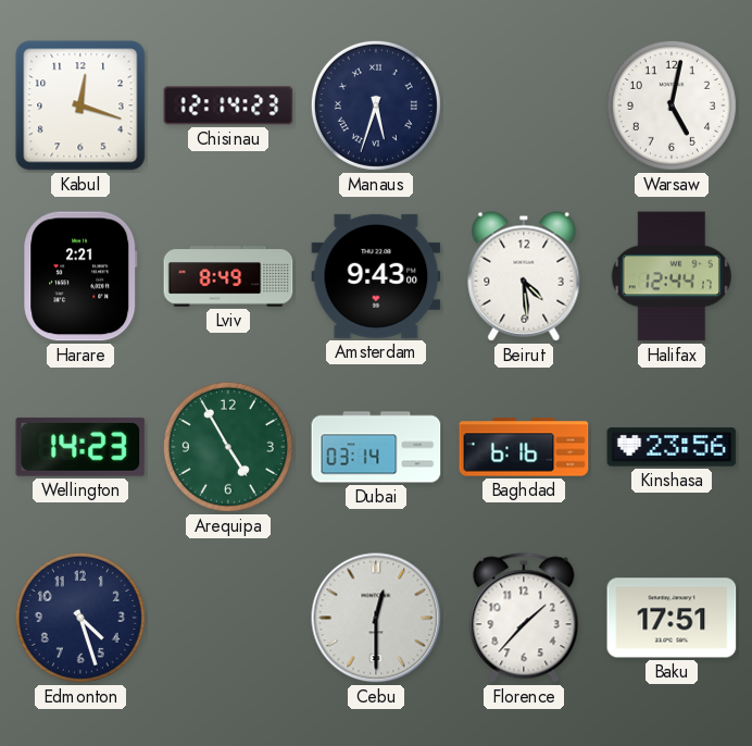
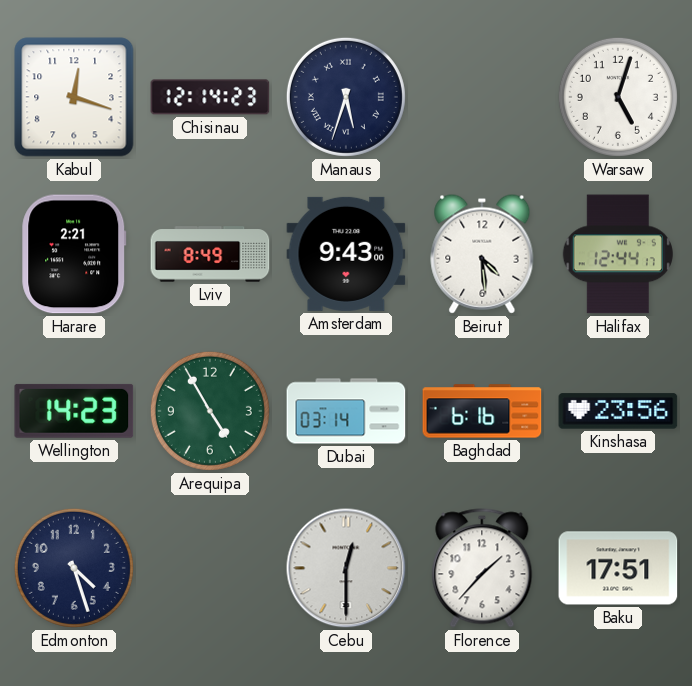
Warsaw: 5:02 -> 5:03
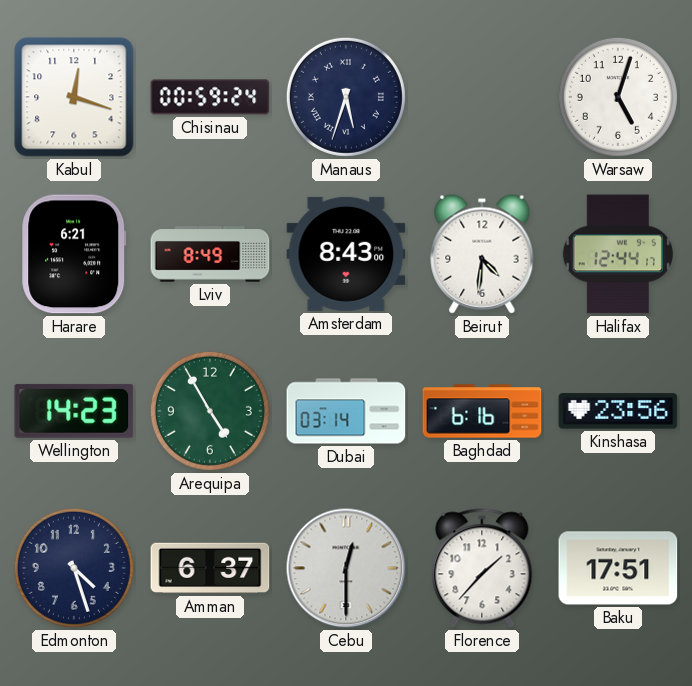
Chisinau: 12:14 -> 00:59
Harare: 2:21 -> 6:21
Amsterdam: 9:43 -> 8:43
Beirut: 4:29 -> 4:31
Amman: none -> 6:37
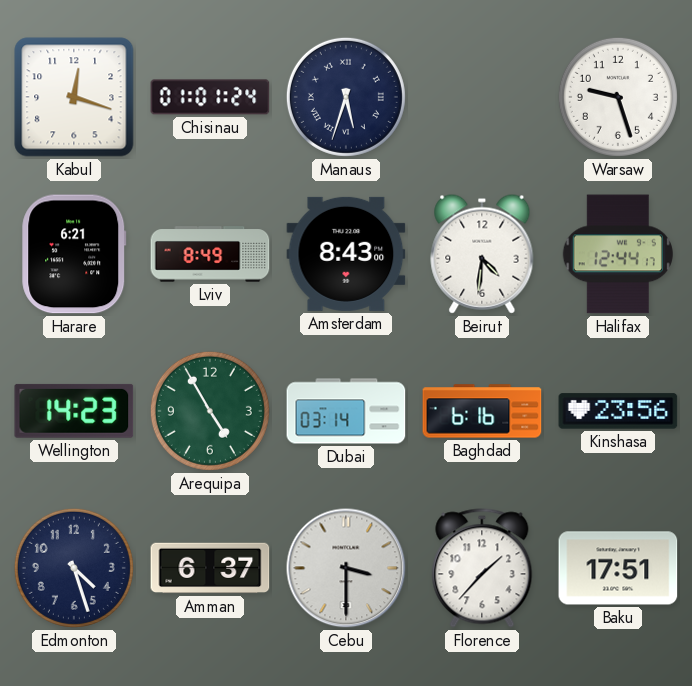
Chisinau: 00:59 -> 01:01
Warsaw: 5:03 -> 9:27
Cebu: 12:30 -> 3:30
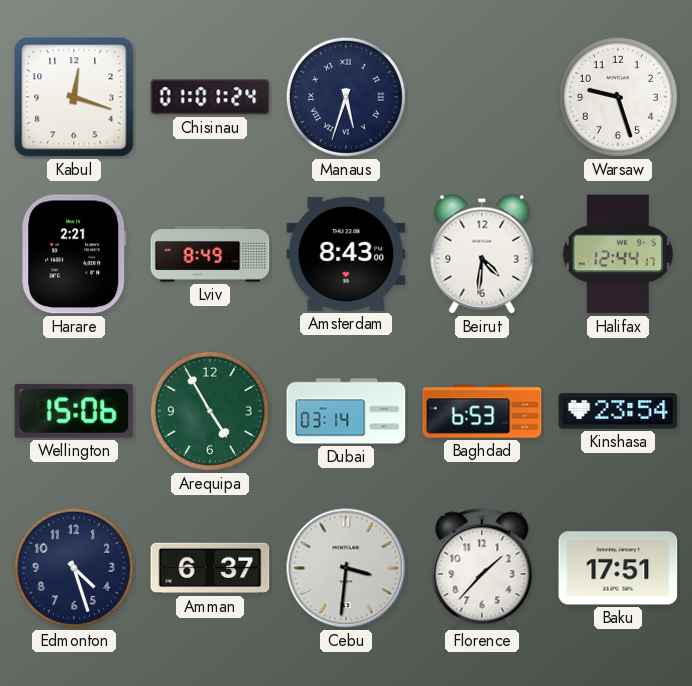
Harare: 6:21 -> 2:21
Wellington: 14:23 -> 15:06
Baghdad: 6:16 -> 6:53
Kinshasa: 23:56 -> 23:54
Cebu: 3:30 -> 3:31
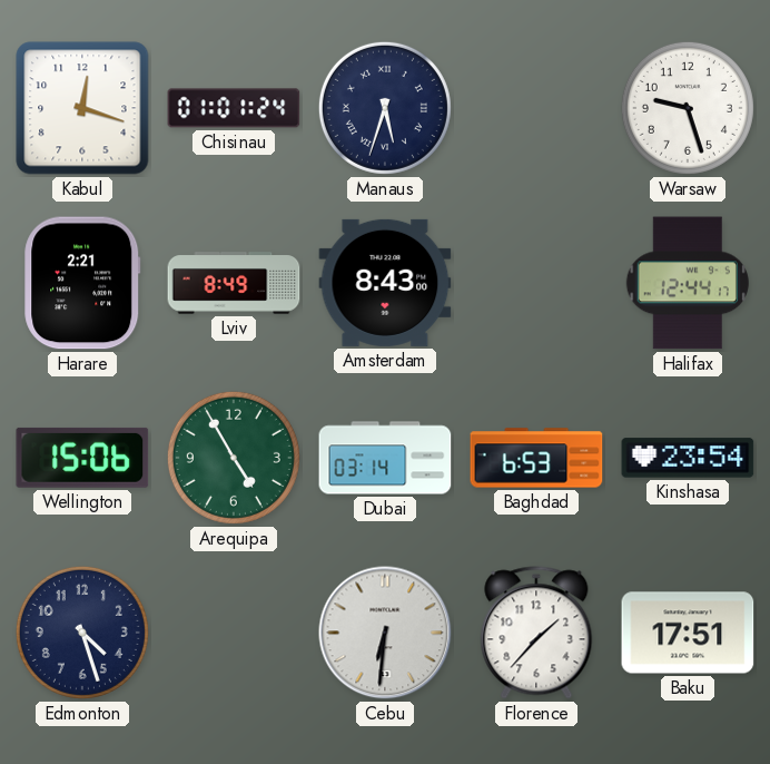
Beirut: 4:31 -> none
Amman: 6:37 -> none
Cebu: 3:31 -> 6:31
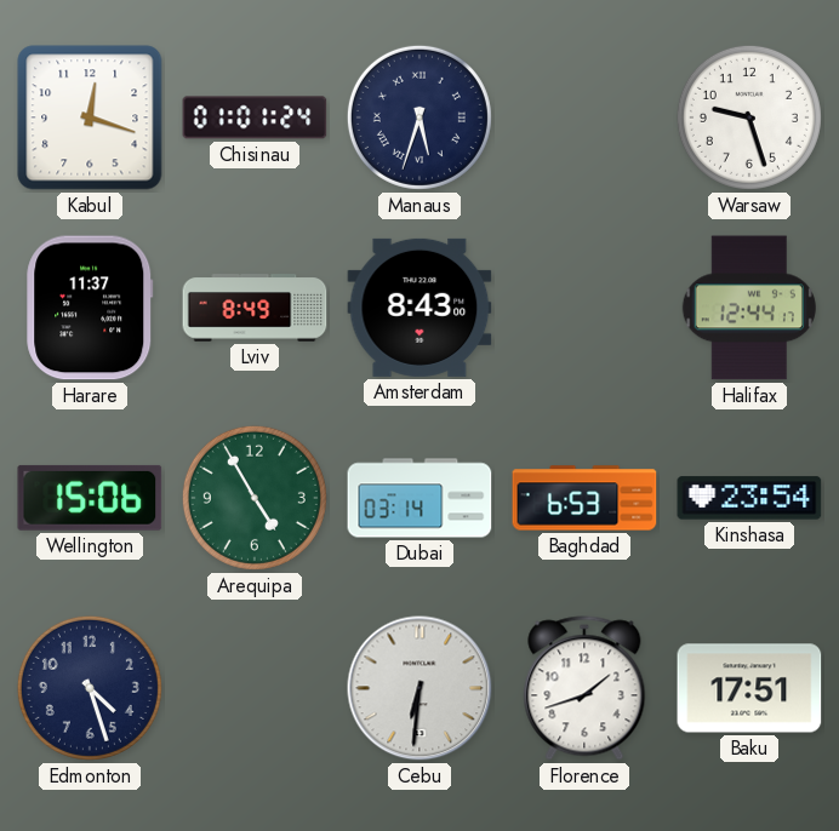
Harare: 2:21 -> 11:37
Florence: 1:37 -> 1:42
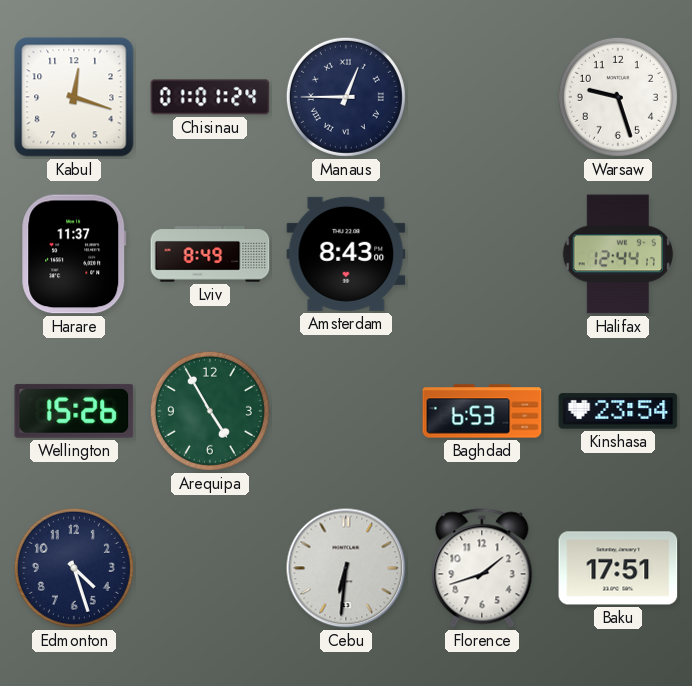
Manaus: 5:33 -> 12:45
Wellington: 15:06 -> 15:26
Dubai: 03:14 -> none
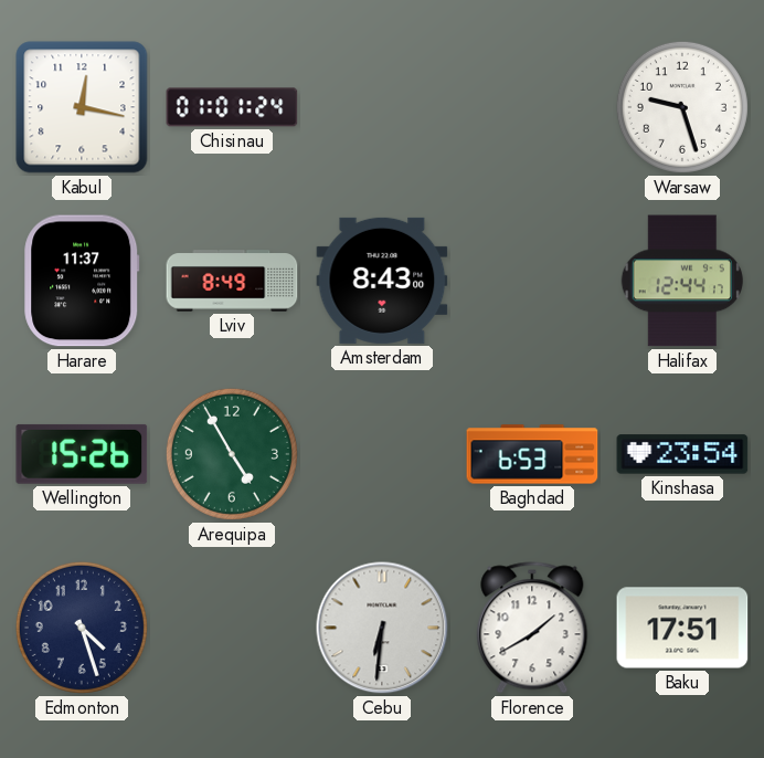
Kabul: 12:18 -> 12:17
Manaus: 12:45 -> none
Florence: 1:42 -> 1:40
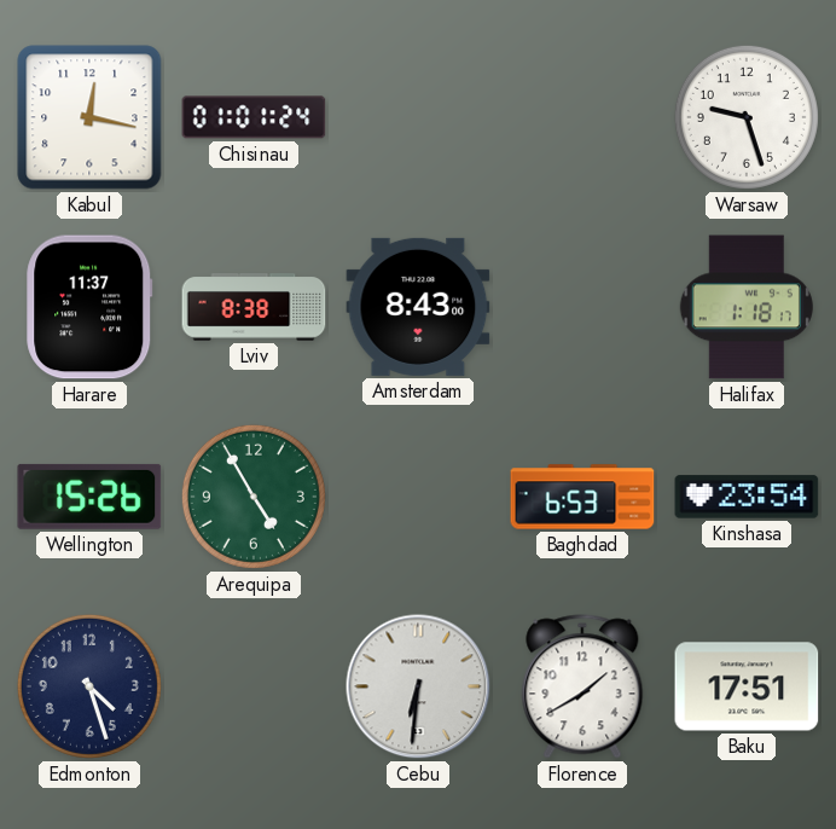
Lviv: 8:49 -> 8:38
Halifax: 12:44 -> 1:18
